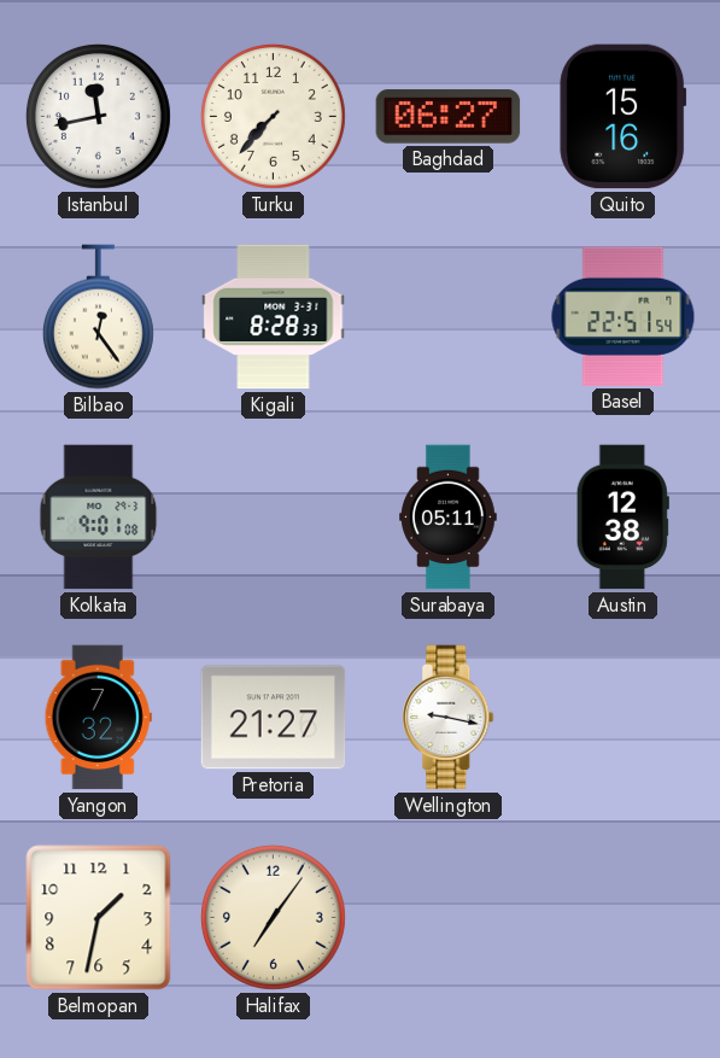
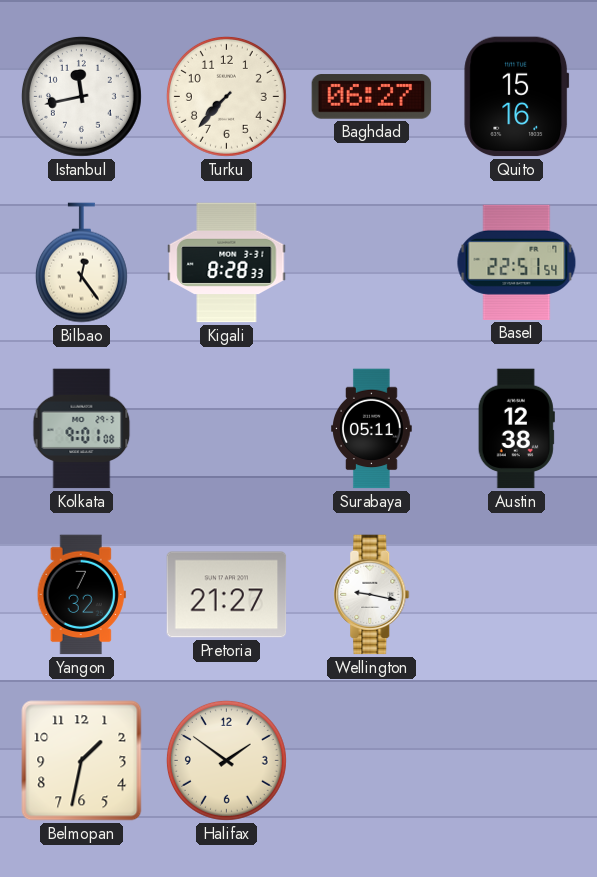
Halifax: 7:06 -> 1:51
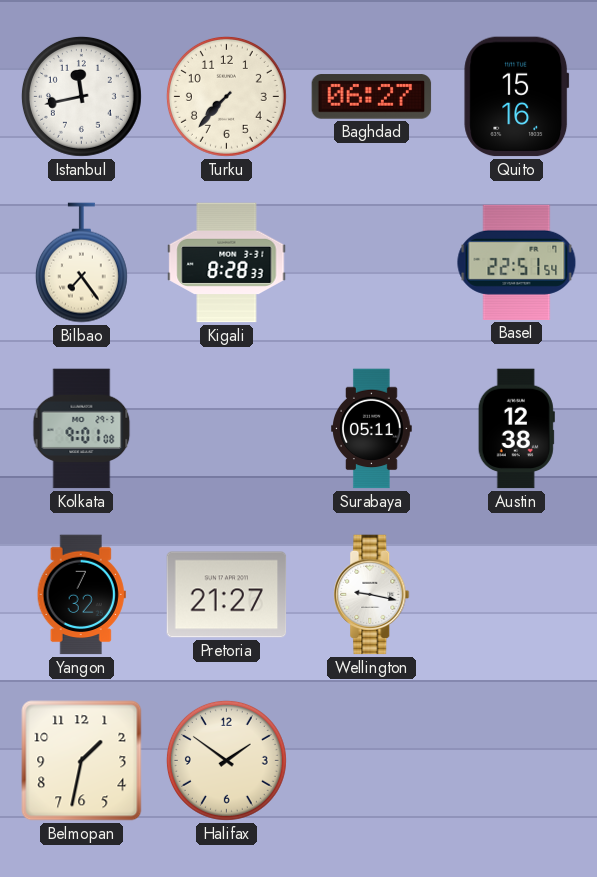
Bilbao: 12:24 -> 7:24
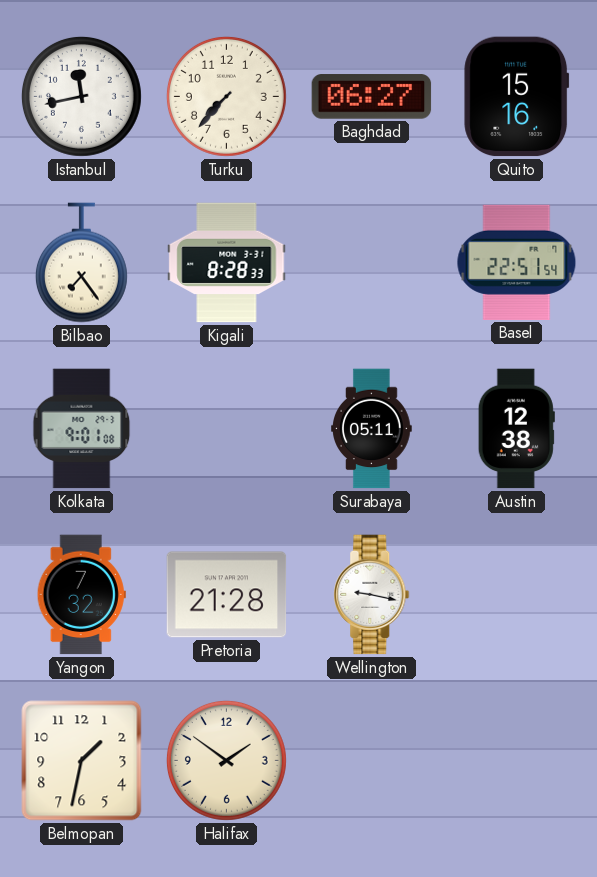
Pretoria: 21:27 -> 21:28
